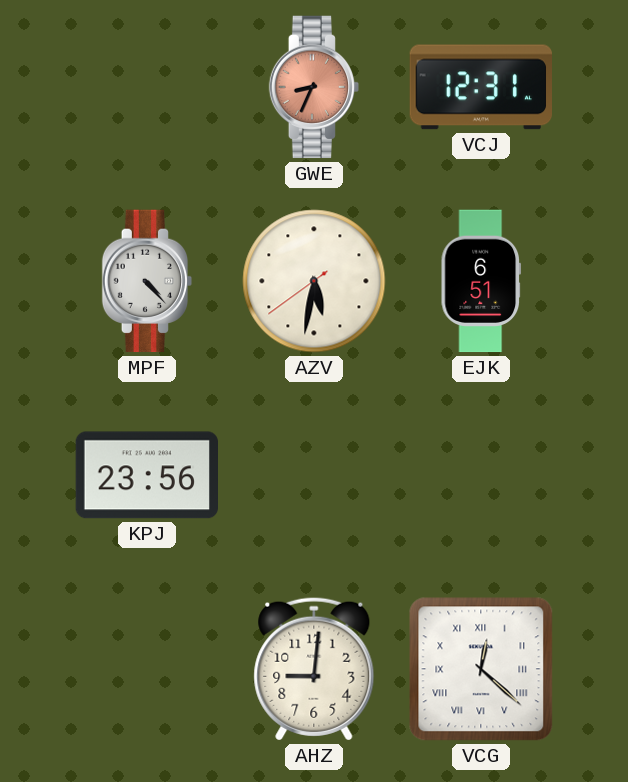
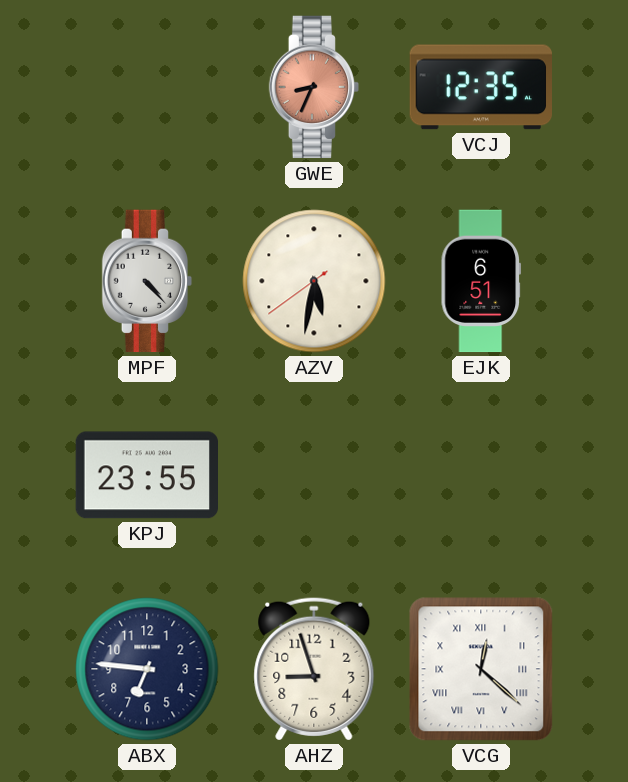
VCJ: 12:31 -> 12:35
KPJ: 23:56 -> 23:55
ABX: none -> 6:46
AHZ: 9:01 -> 8:57
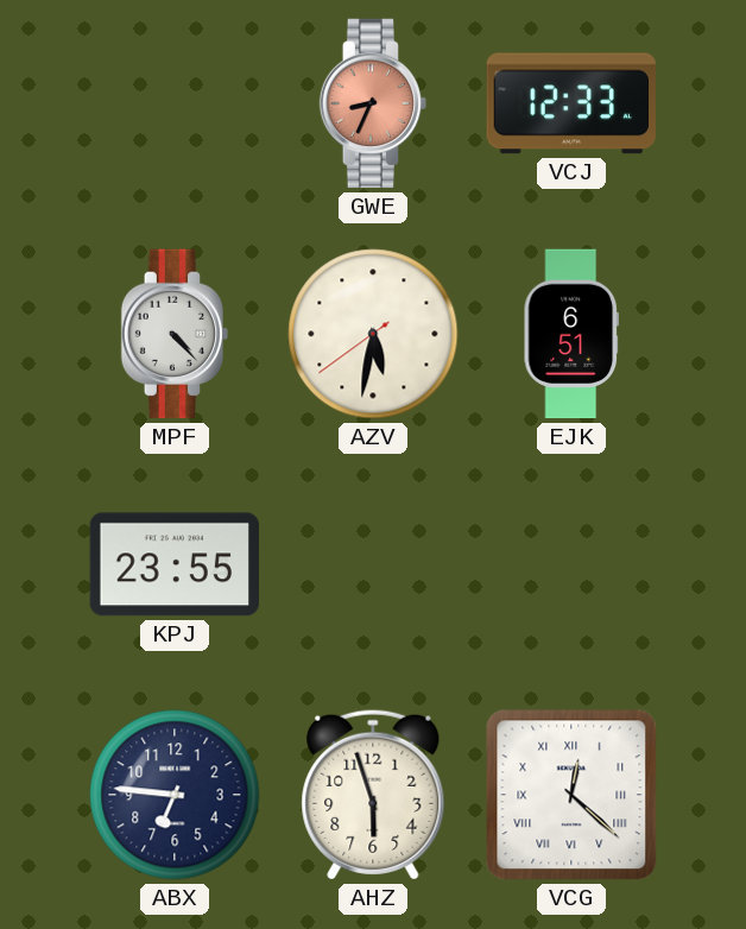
VCJ: 12:35 -> 12:33
AHZ: 8:57 -> 5:57
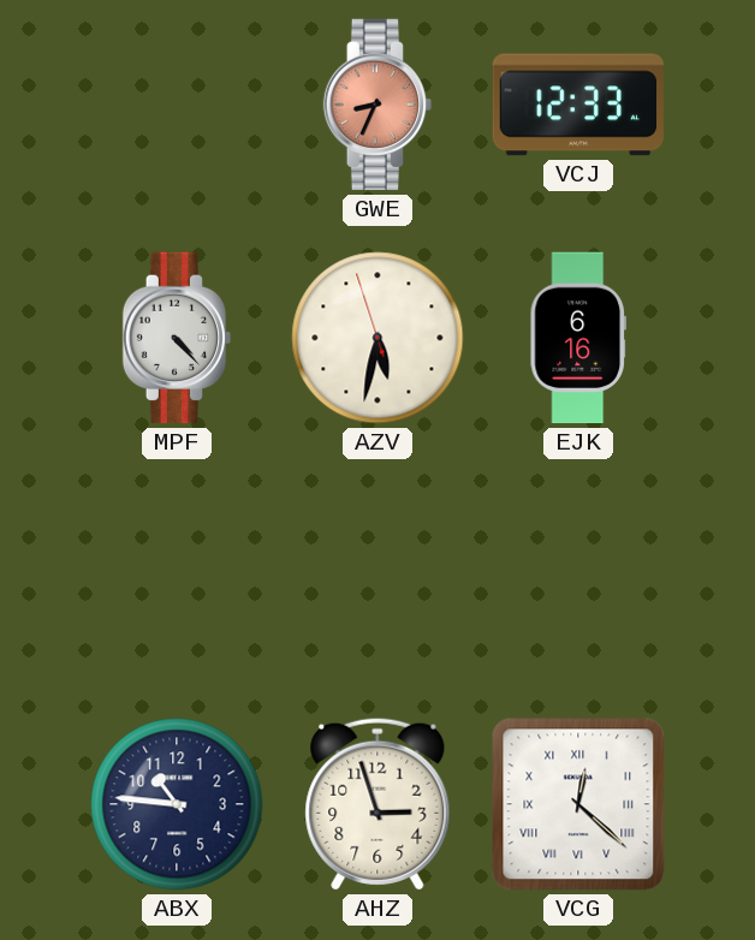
AZV: 5:31:39 -> 5:31:57
EJK: 6:51 -> 6:16
KPJ: 23:55 -> none
ABX: 6:46 -> 10:46
AHZ: 5:57 -> 2:57
